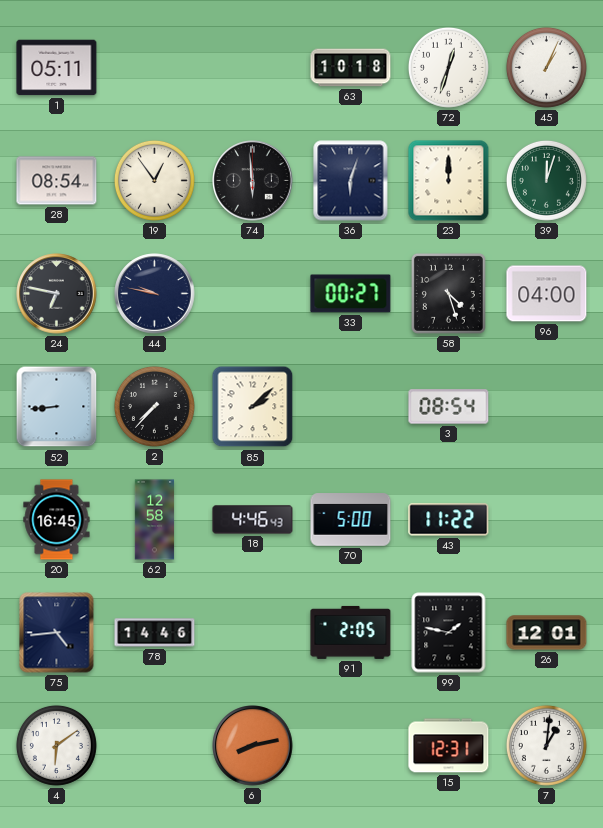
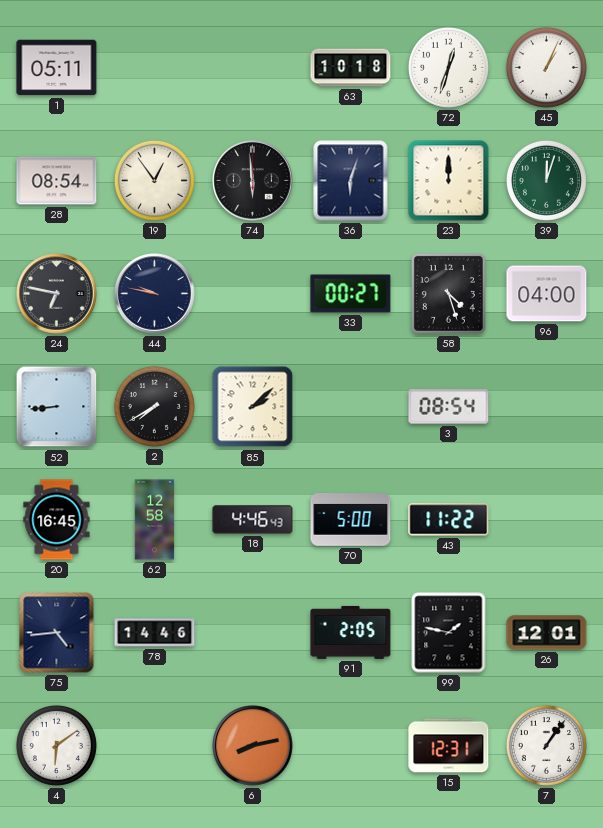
2: 7:37 -> 7:40
7: 1:01 -> 1:06
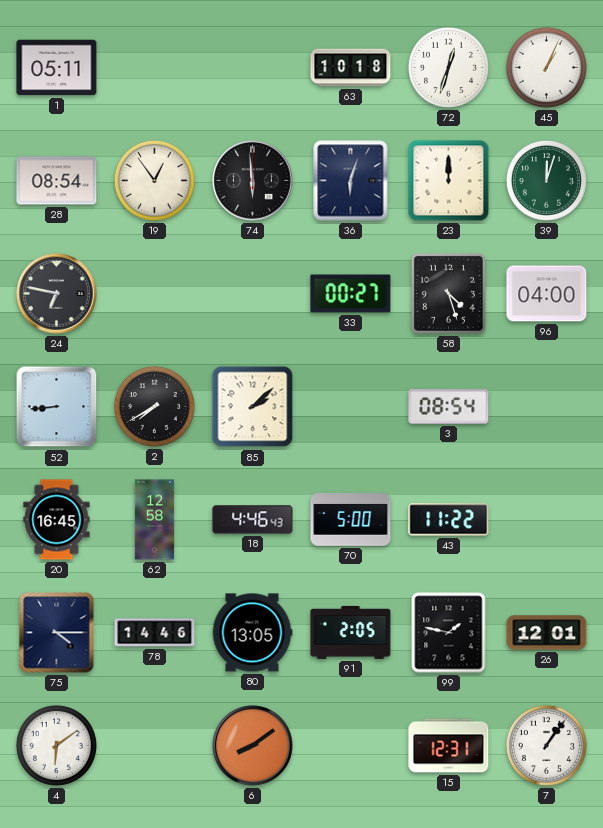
44: 9:47 -> none
75: 4:44 -> 4:15
80: none -> 13:05
6: 8:13 -> 8:09
